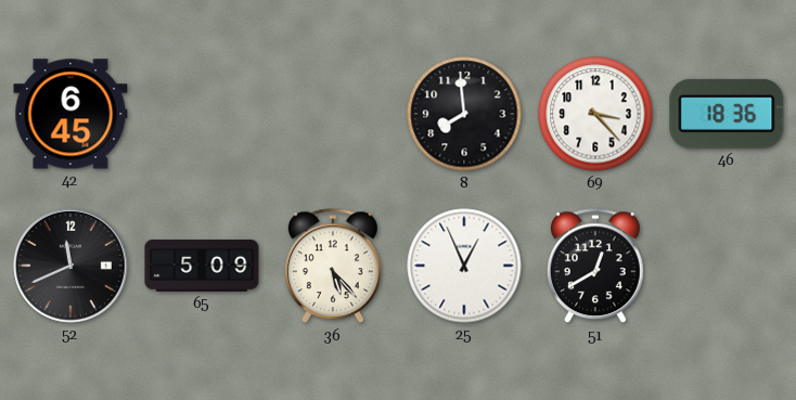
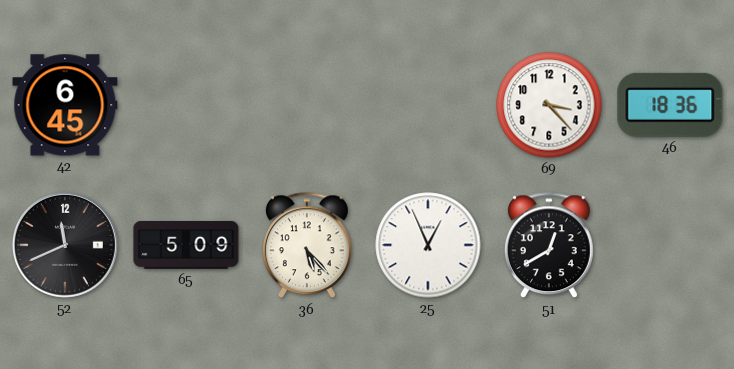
8: 7:59 -> none
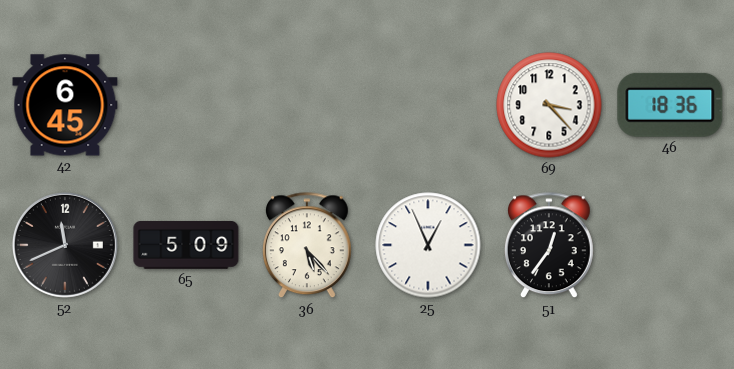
51: 12:40 -> 12:36
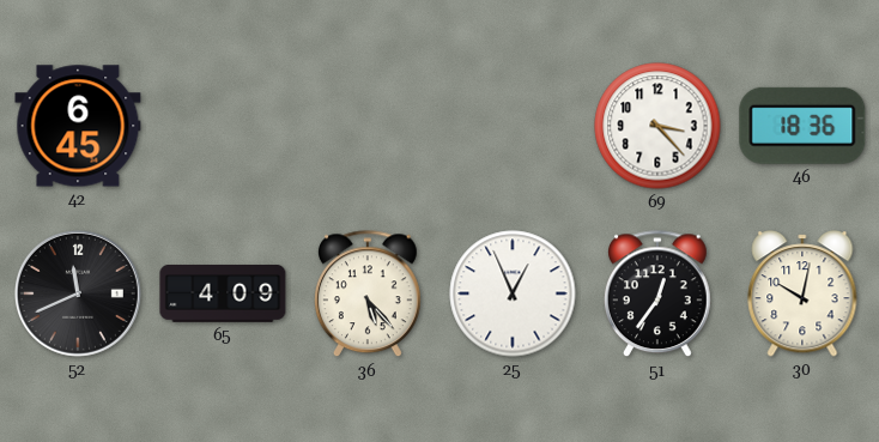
65: 5:09 -> 4:09
30: none -> 10:02
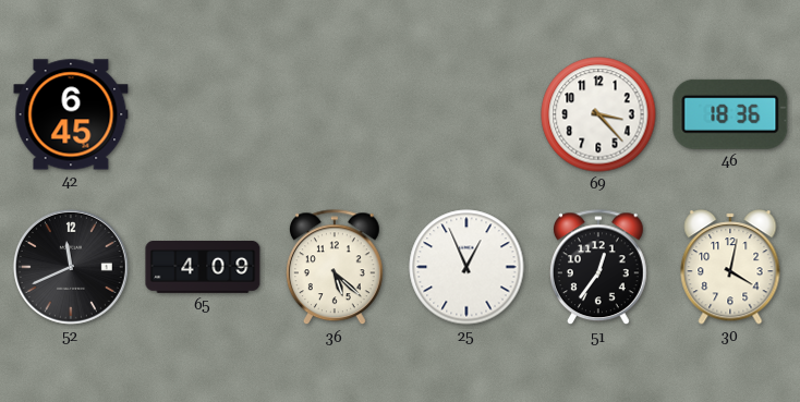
36: 5:23 -> 5:22
30: 10:02 -> 4:02
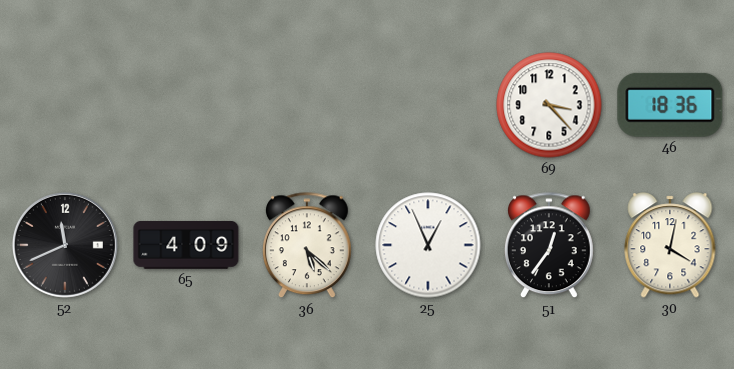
42: 6:45 -> none
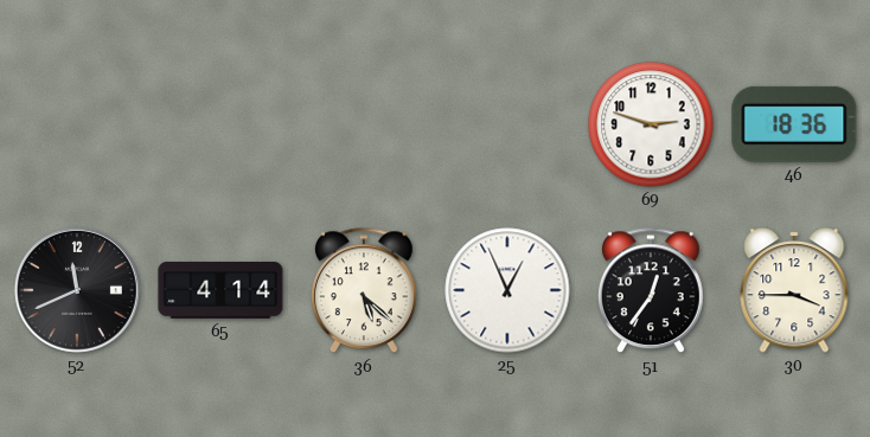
69: 3:23 -> 2:48
65: 4:09 -> 4:14
30: 4:02 -> 3:45
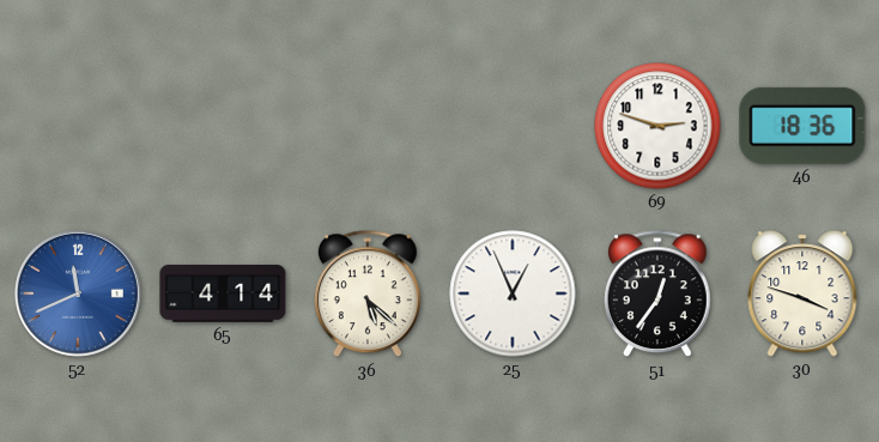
52 dial: black -> blue
30: 3:45 -> 3:48
